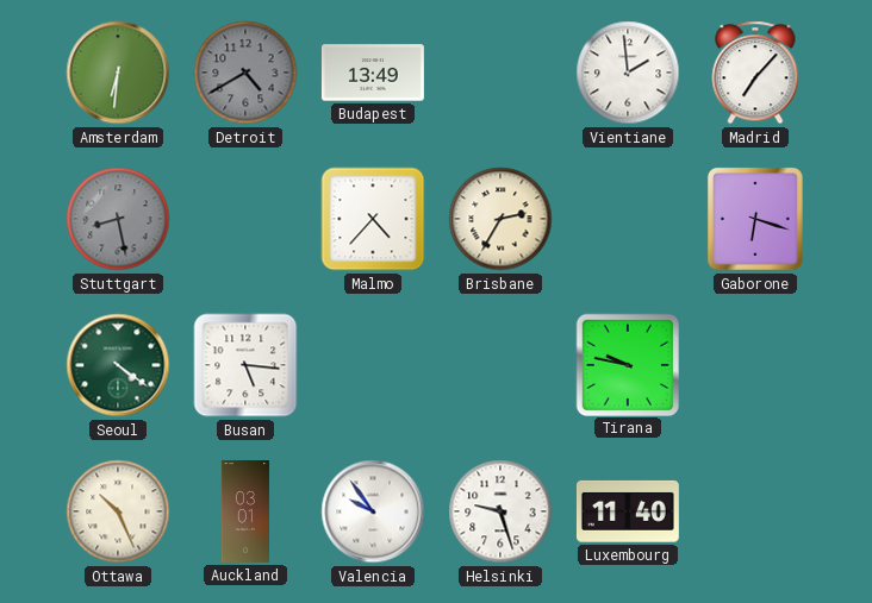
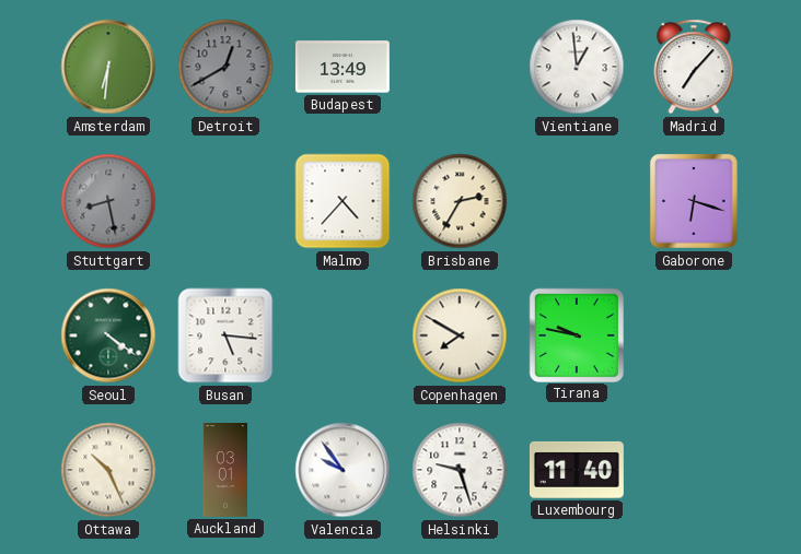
Detroit: 4:40 -> 12:40
Vientiane: 1:59 -> 12:59
Copenhagen: none -> 7:50
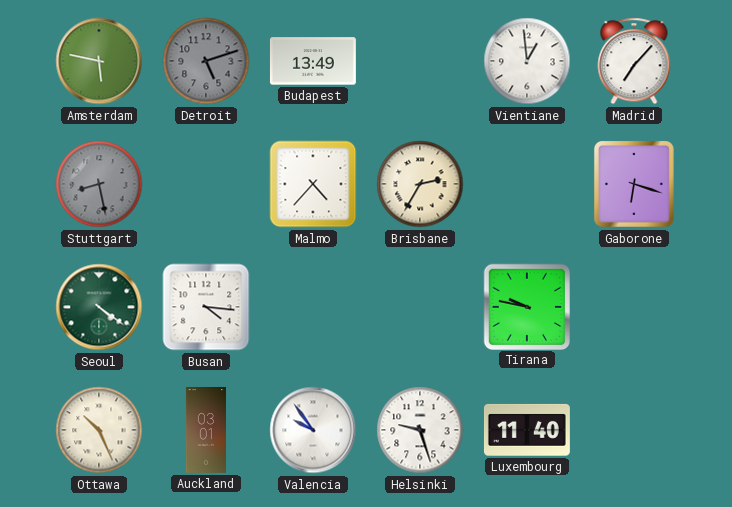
Amsterdam: 6:31 -> 5:47
Detroit: 12:40 -> 5:12
Busan: 5:16 -> 4:16
Copenhagen: 7:50 -> none
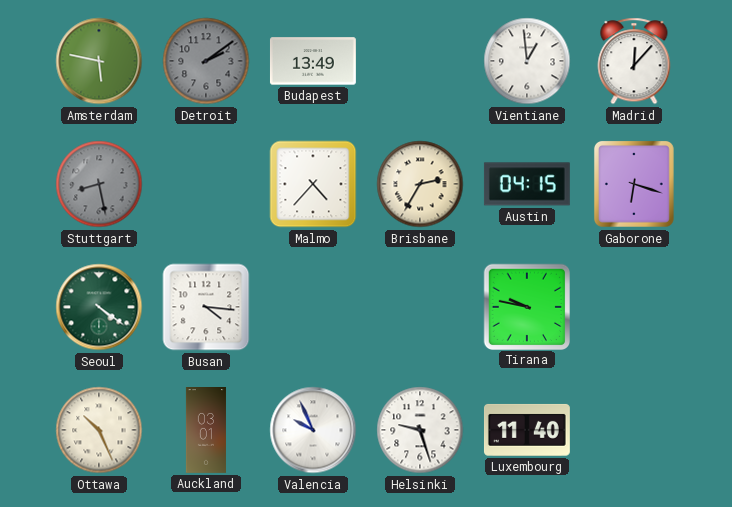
Detroit: 5:12 -> 2:09
Madrid: 7:07 -> 12:07
Austin: none -> 04:15
Valencia: 9:54 -> 9:56
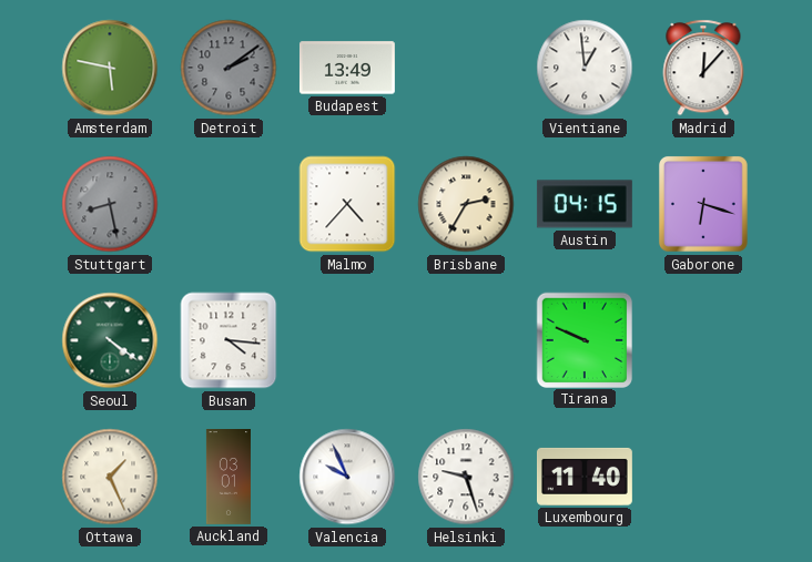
Tirana: 9:47 -> 9:49
Ottawa: 10:26 -> 1:26
